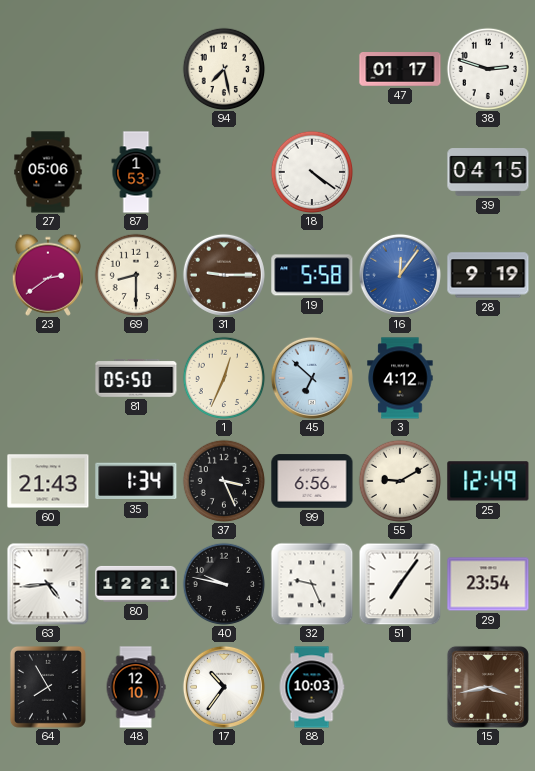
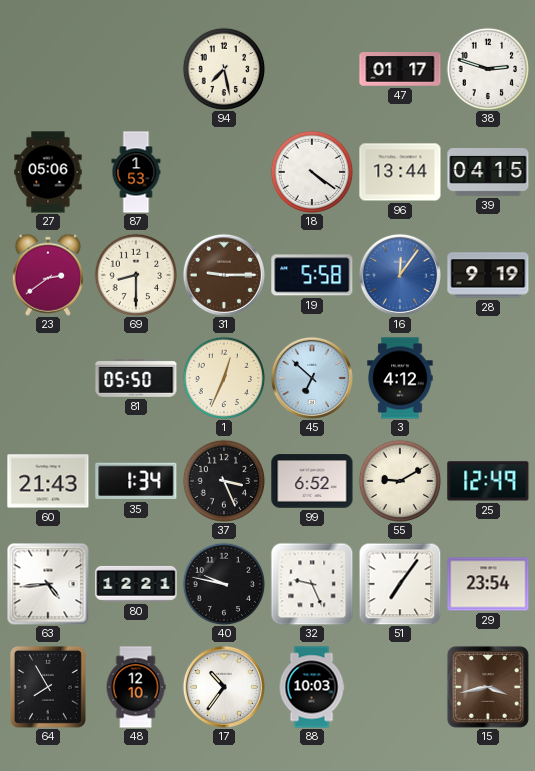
96: none -> 13:44
99: 6:56 -> 6:52
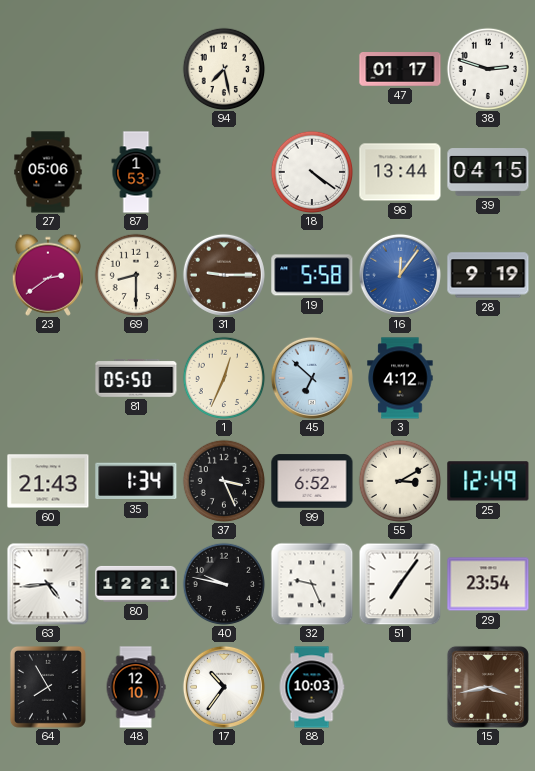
55: 9:10 -> 3:10
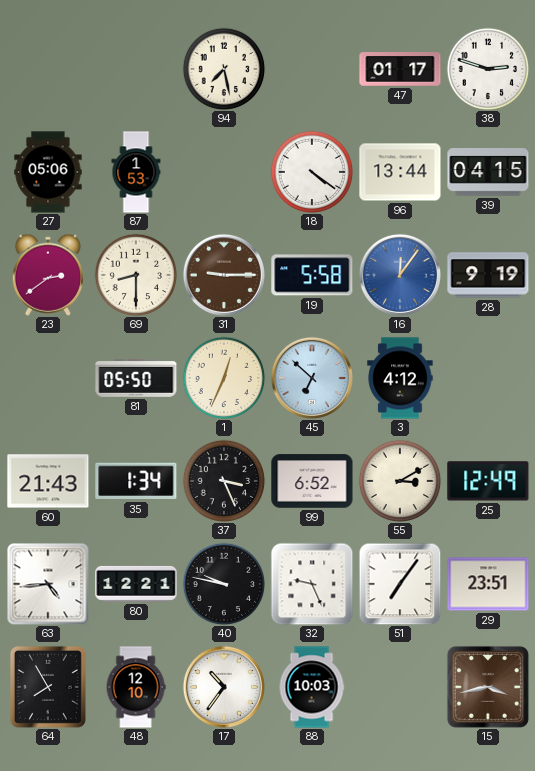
29: 23:54 -> 23:51
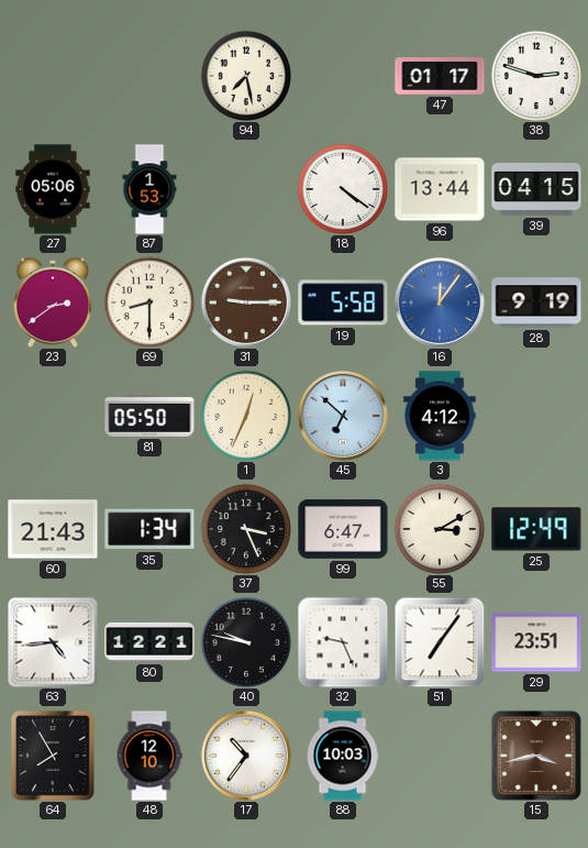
99: 6:52 -> 6:47
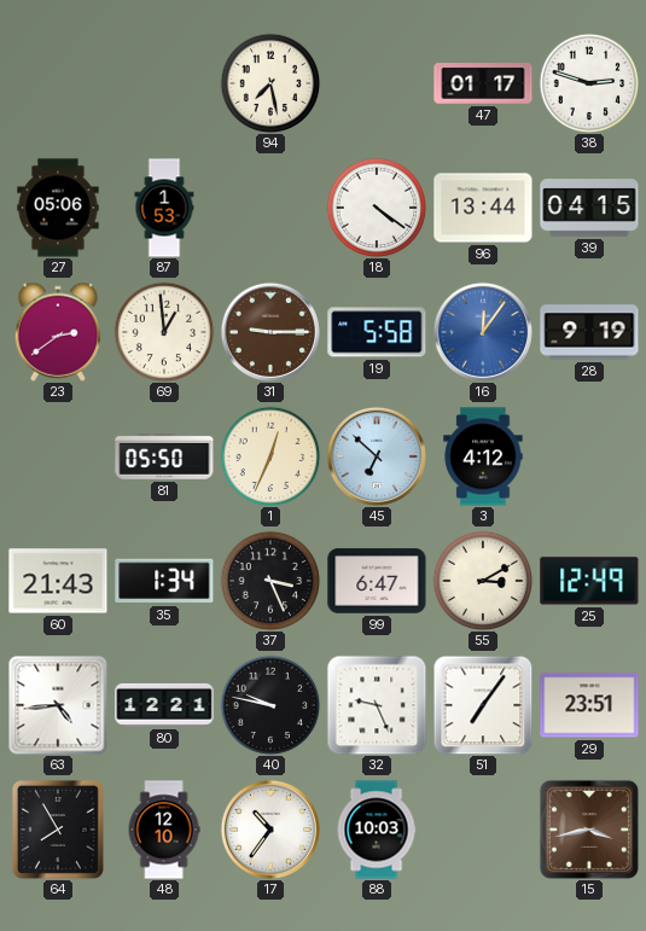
69: 8:30 -> 12:59
